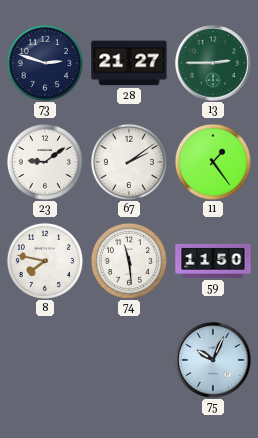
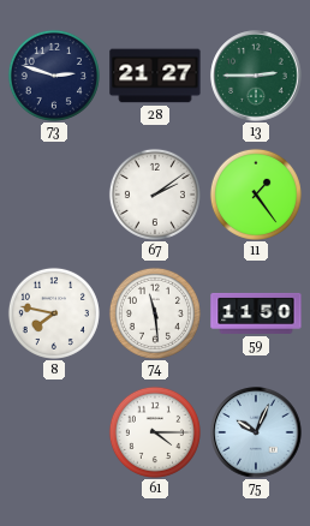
23: 9:09 -> none
61: none -> 4:15
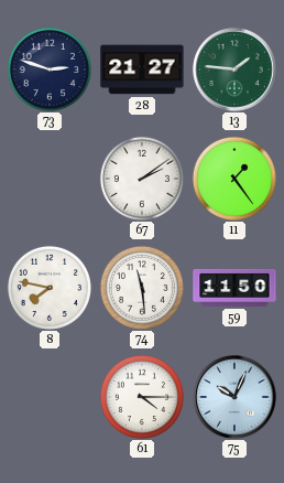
13: 2:45 -> 1:46
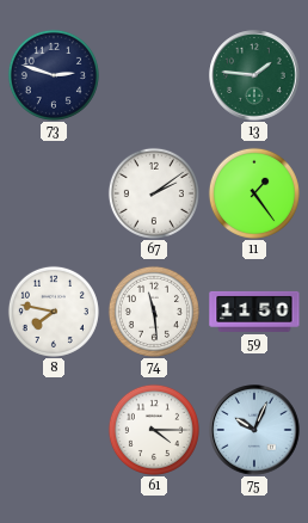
28: 21:27 -> none
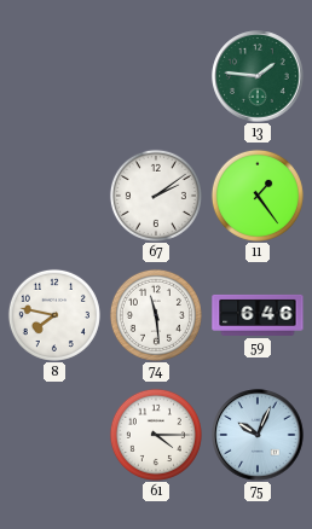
73: 2:48 -> none
59: 11:50 -> 6:46
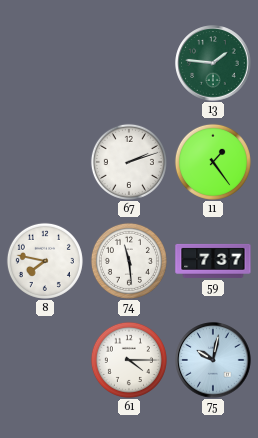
67: 2:09 -> 2:12
59: 6:46 -> 7:37
75: 10:04 -> 10:02
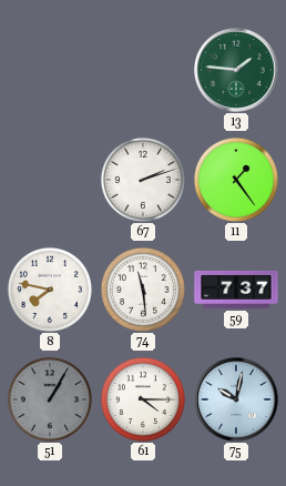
51: none -> 1:05
